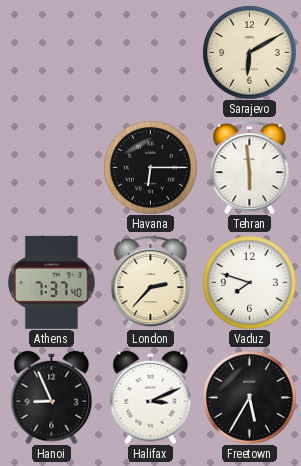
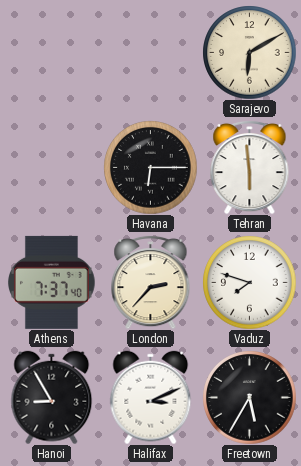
Hanoi: 8:56 -> 8:55
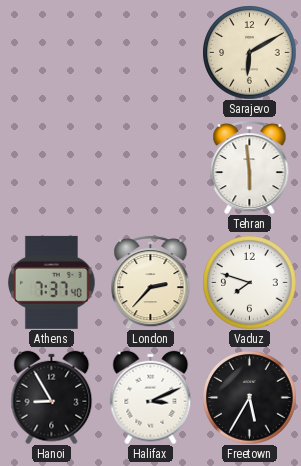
Havana: 6:15 -> none
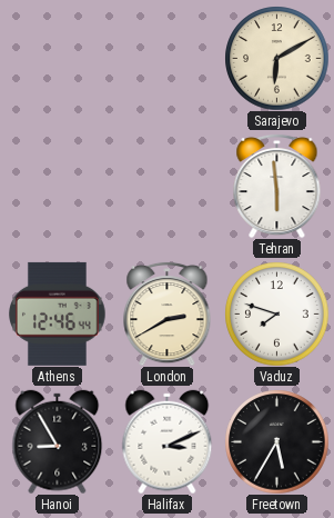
Athens: 7:37 -> 12:46
London: 2:37 -> 2:40
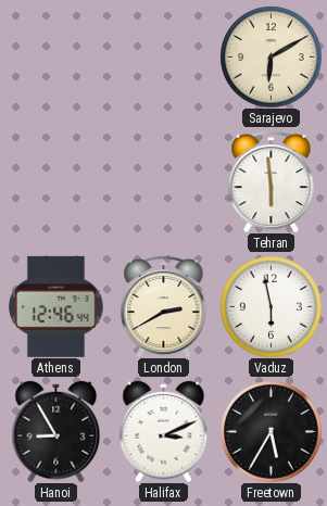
Vaduz: 7:48 -> 5:58
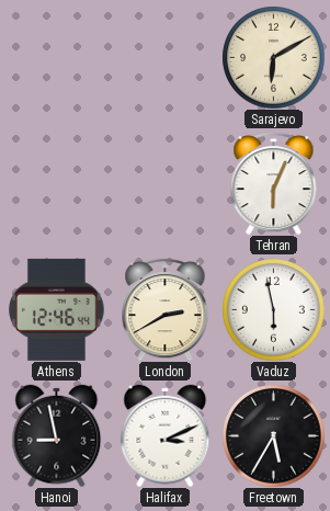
Tehran: 5:59 -> 6:04
Hanoi: 8:55 -> 8:58
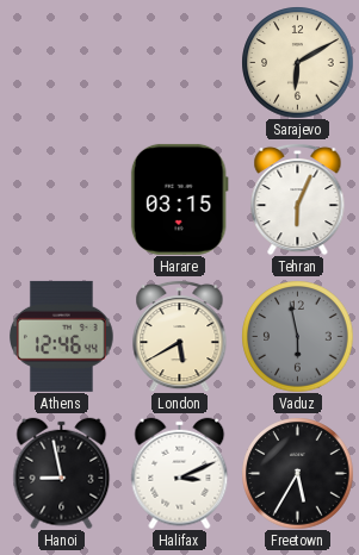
Harare: none -> 03:15
London: 2:40 -> 5:40
Vaduz dial: white -> grey
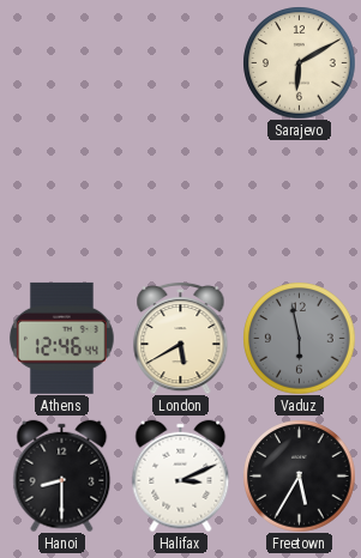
Harare: 03:15 -> none
Tehran: 6:04 -> none
Hanoi: 8:58 -> 8:30
